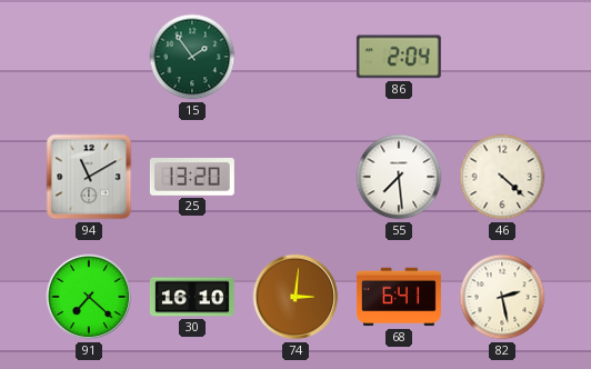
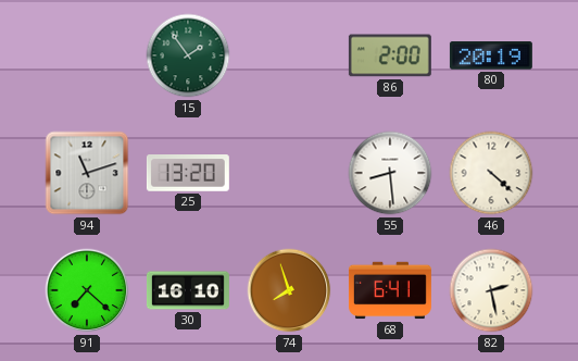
86: 2:04 -> 2:00
80: none -> 20:19
94: 11:10 -> 11:12
55: 7:29 -> 8:29
74: 3:01 -> 7:57
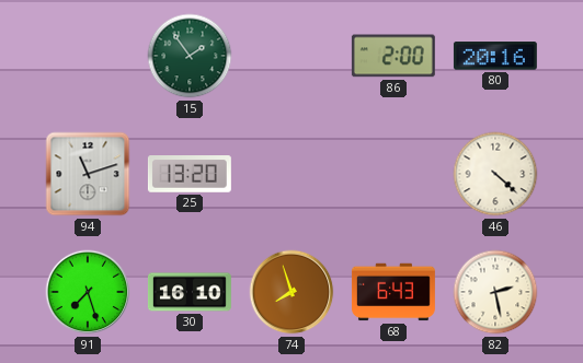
80: 20:19 -> 20:16
55: 8:29 -> none
91: 7:22 -> 7:27
68: 6:41 -> 6:43
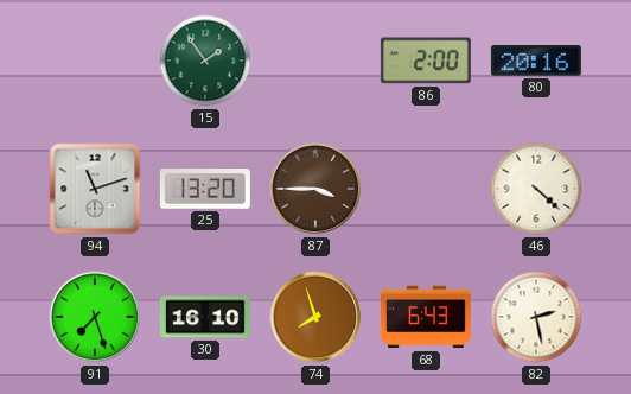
87: none -> 3:45
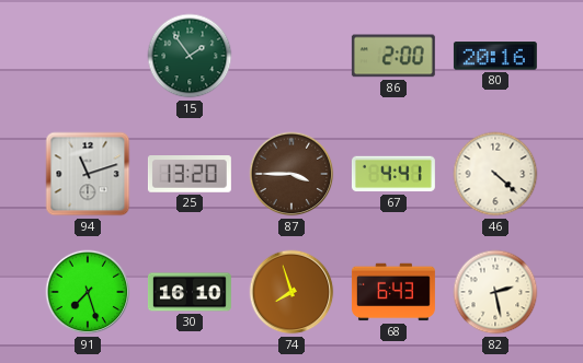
67: none -> 4:41
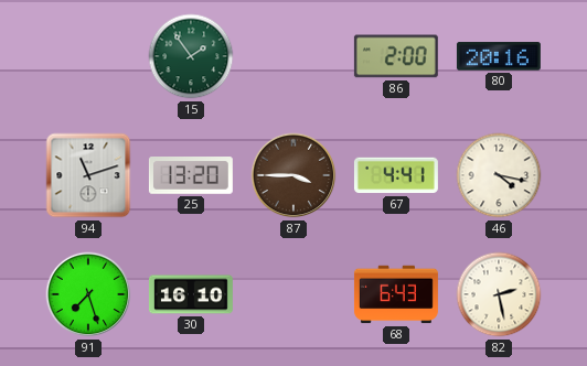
46: 4:22 -> 4:17
74: 7:57 -> none
